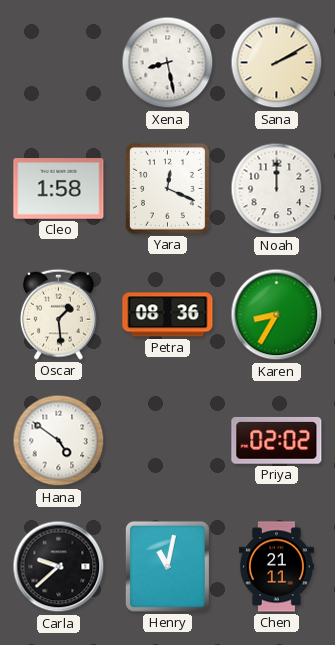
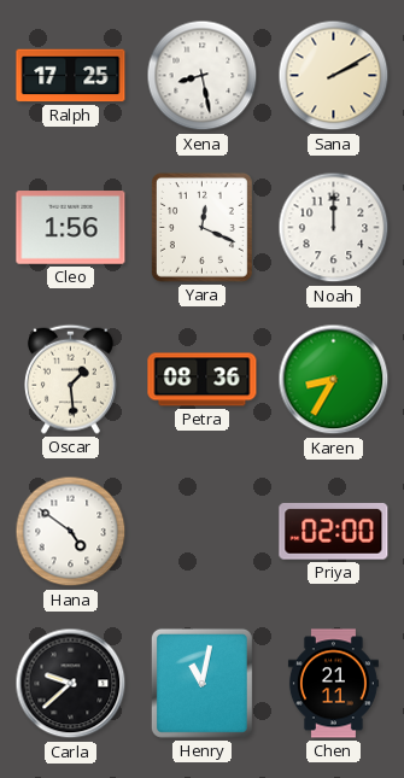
Ralph: none -> 17:25
Cleo: 1:58 -> 1:56
Priya: 02:02 -> 02:00
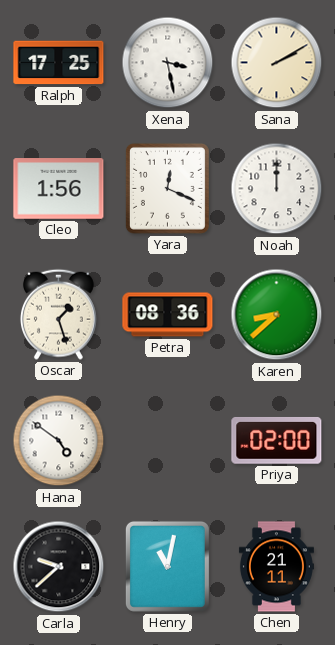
Xena: 8:28 -> 3:28
Oscar: 1:29 -> 1:27
Karen: 8:35 -> 8:38
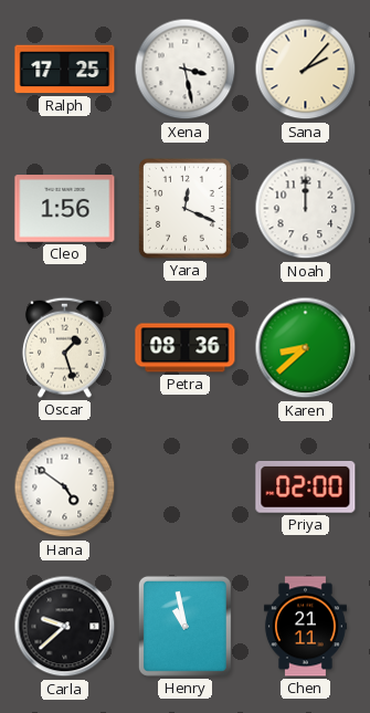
Sana: 2:10 -> 2:07
Henry: 11:02 -> 10:58
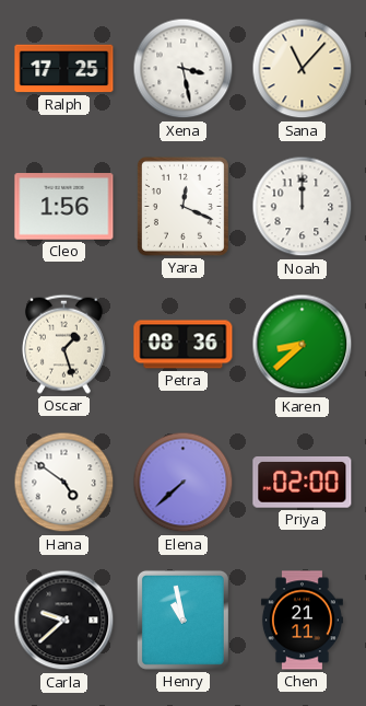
Sana: 2:07 -> 11:07
Elena: none -> 7:38
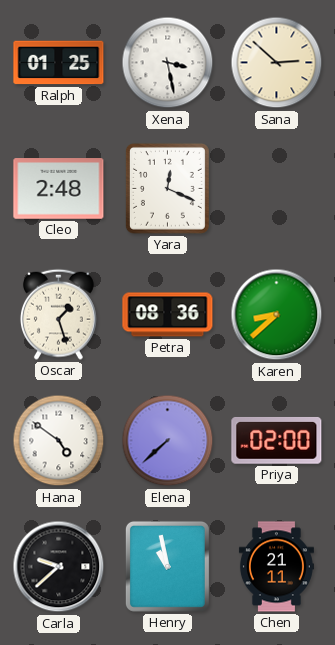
Ralph: 17:25 -> 01:25
Sana: 11:07 -> 2:52
Cleo: 1:56 -> 2:48
Noah: 12:00 -> none
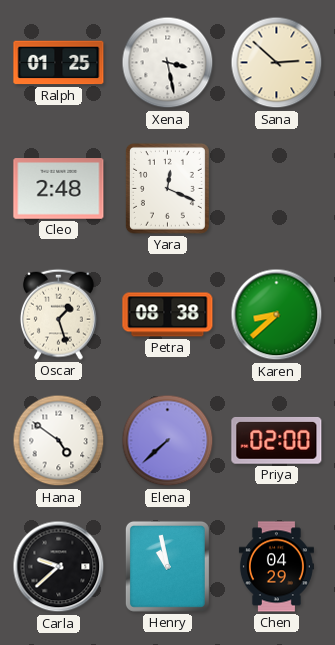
Petra: 08:36 -> 08:38
Chen: 21:11 -> 04:29
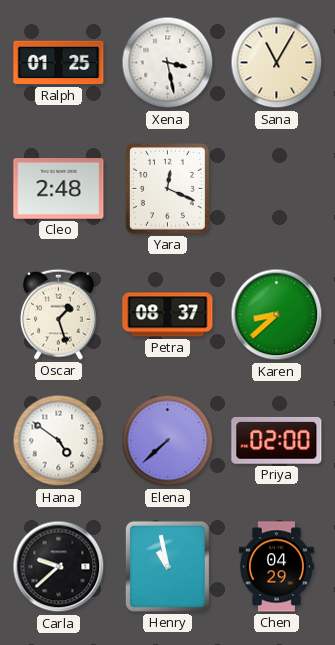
Sana: 2:52 -> 11:05
Petra: 08:38 -> 08:37
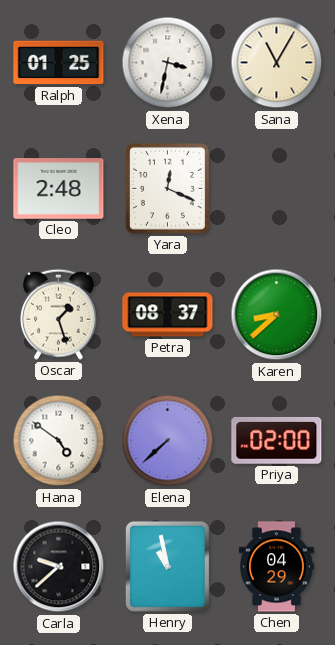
Xena: 3:28 -> 3:32
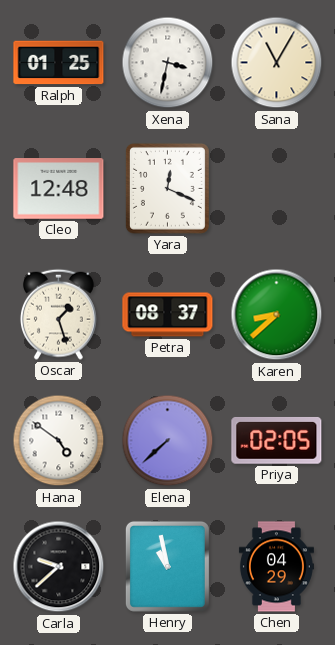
Cleo: 2:48 -> 12:48
Priya: 02:00 -> 02:05
